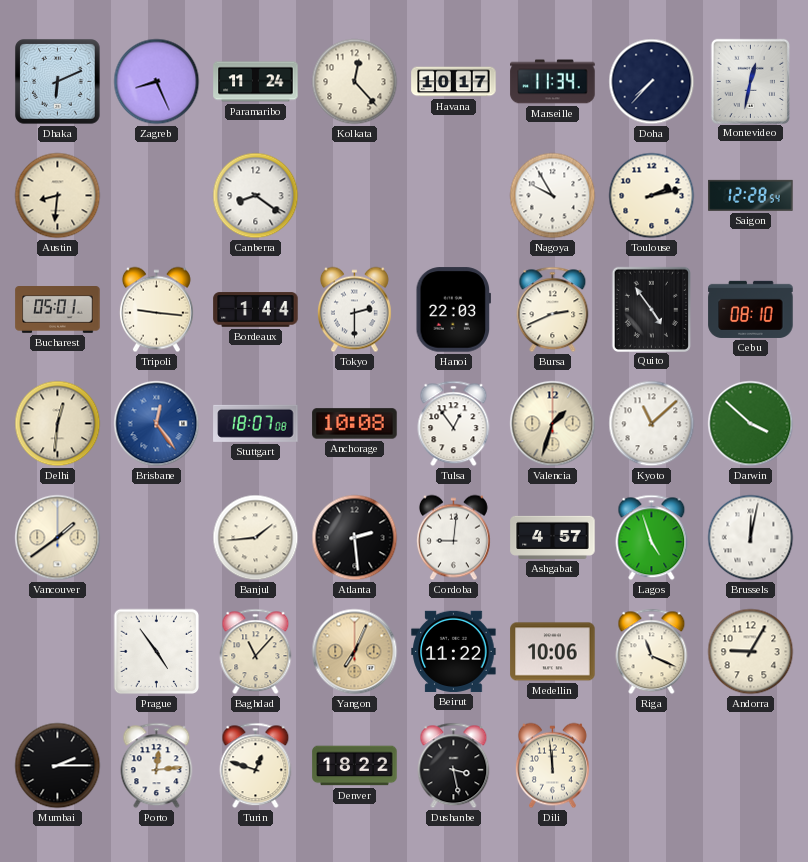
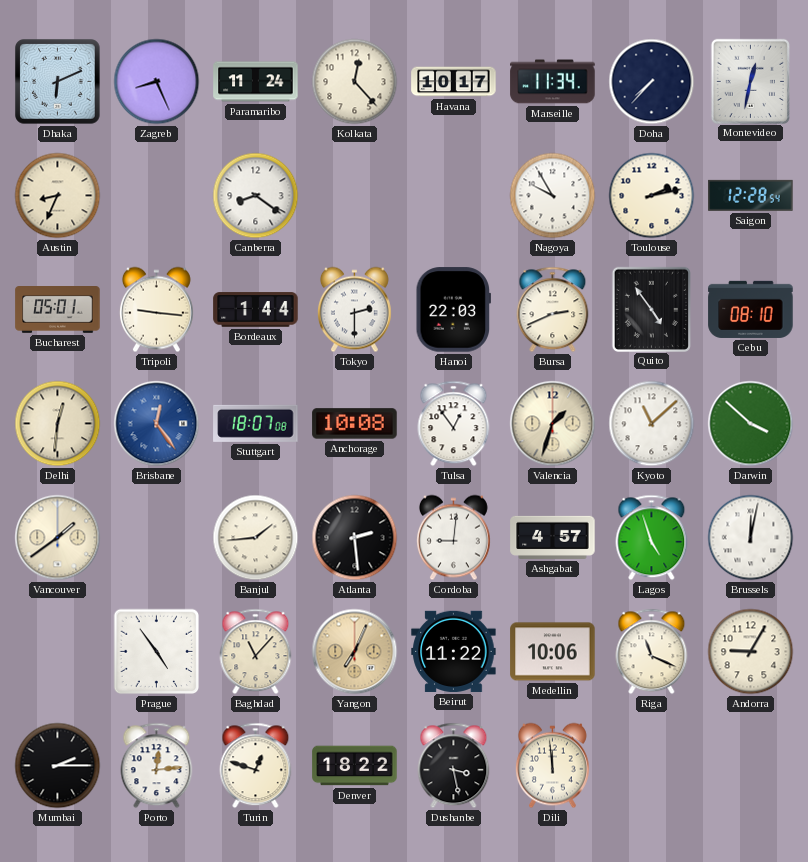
Austin: 8:31 -> 8:34
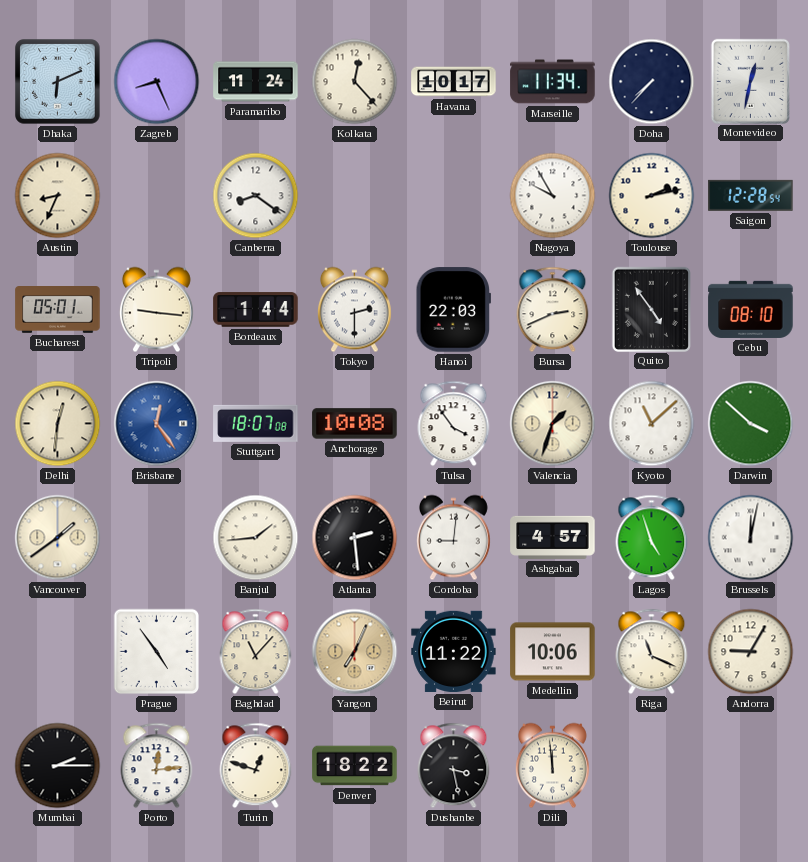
Tulsa: 12:54 -> 3:54
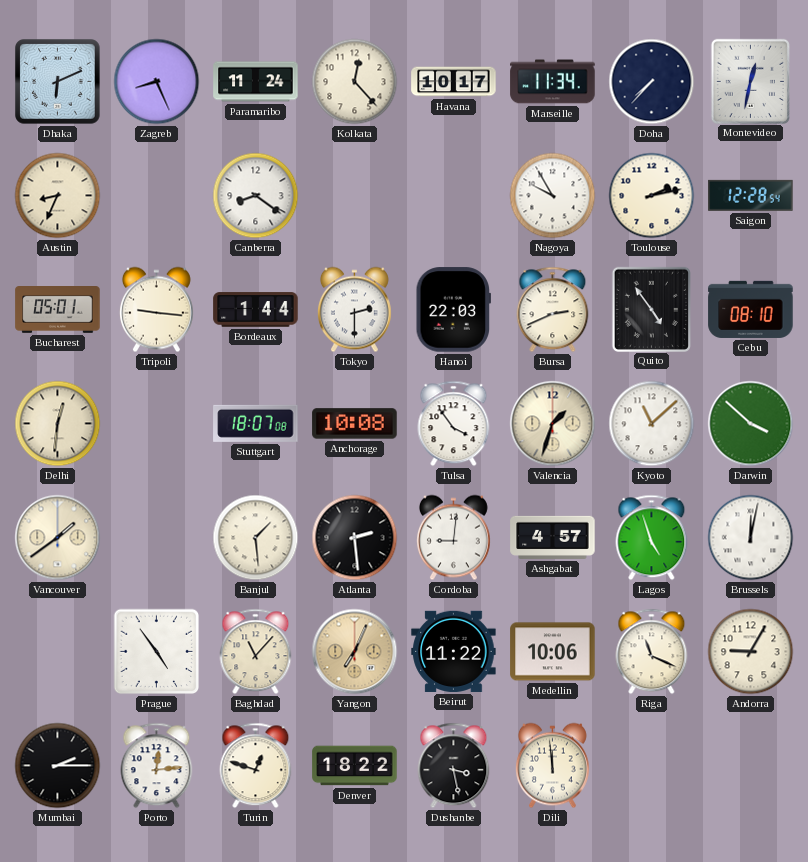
Brisbane: 12:24 -> none
Banjul: 1:44 -> 1:29
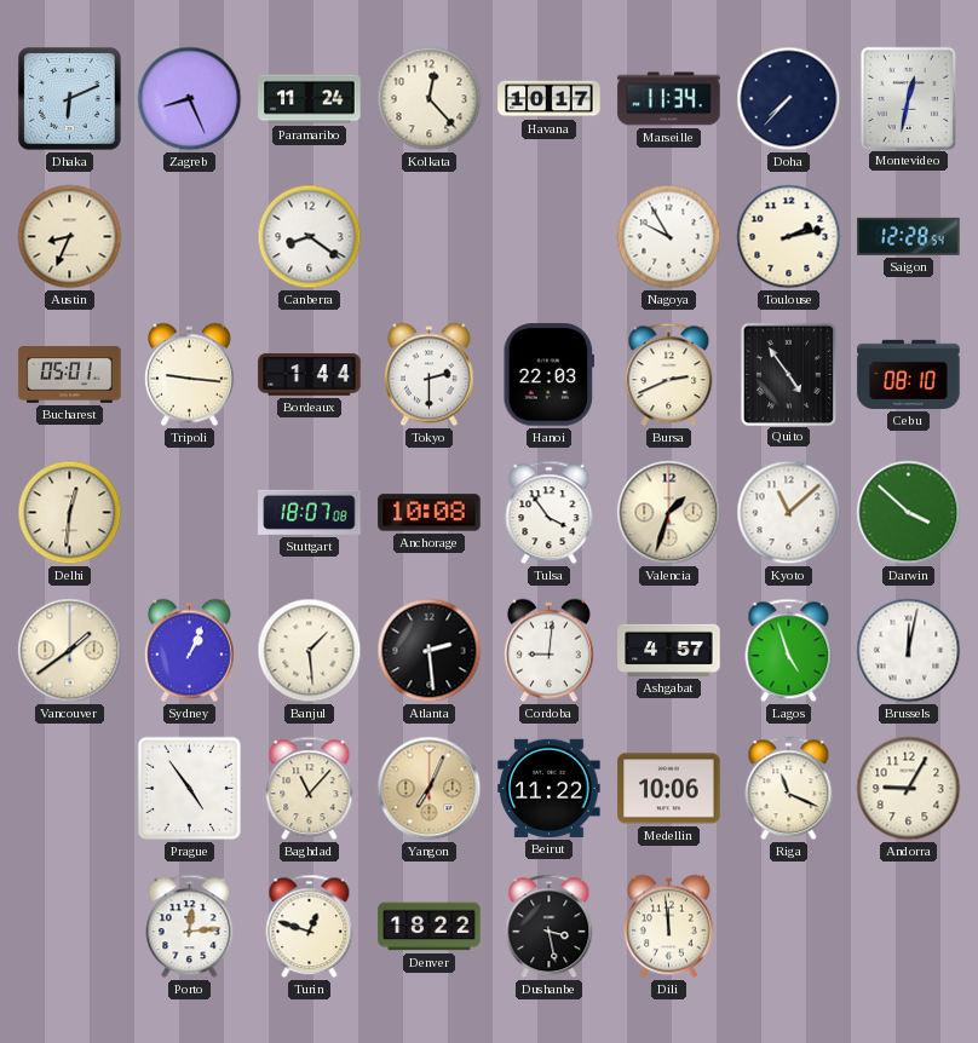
Sydney: none -> 1:04
Mumbai: 2:15 -> none
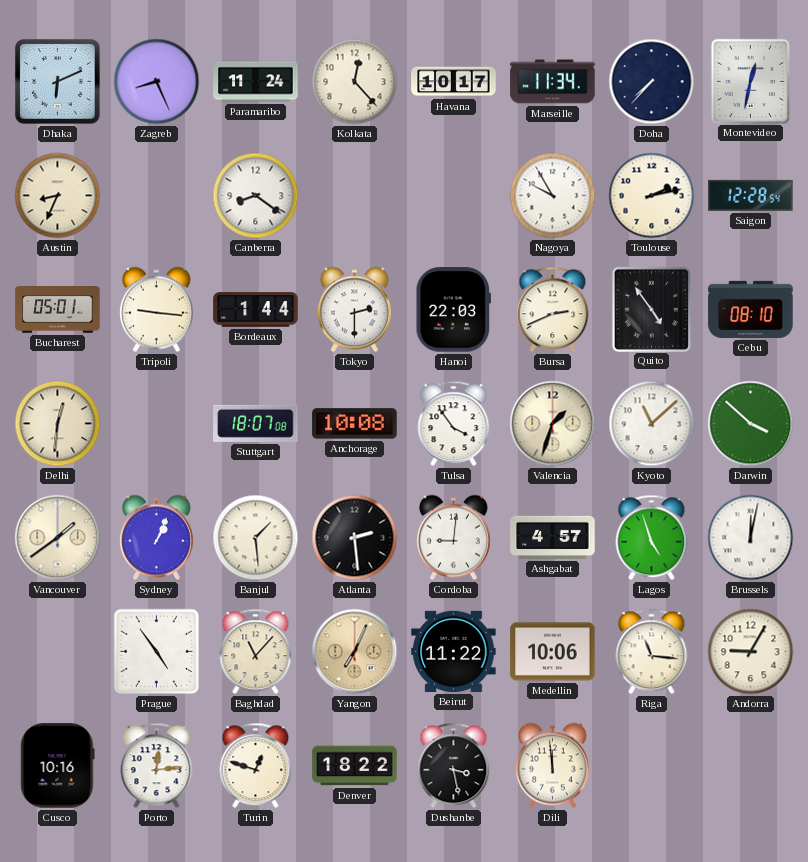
Riga: 11:19 -> 11:16
Cusco: none -> 10:16
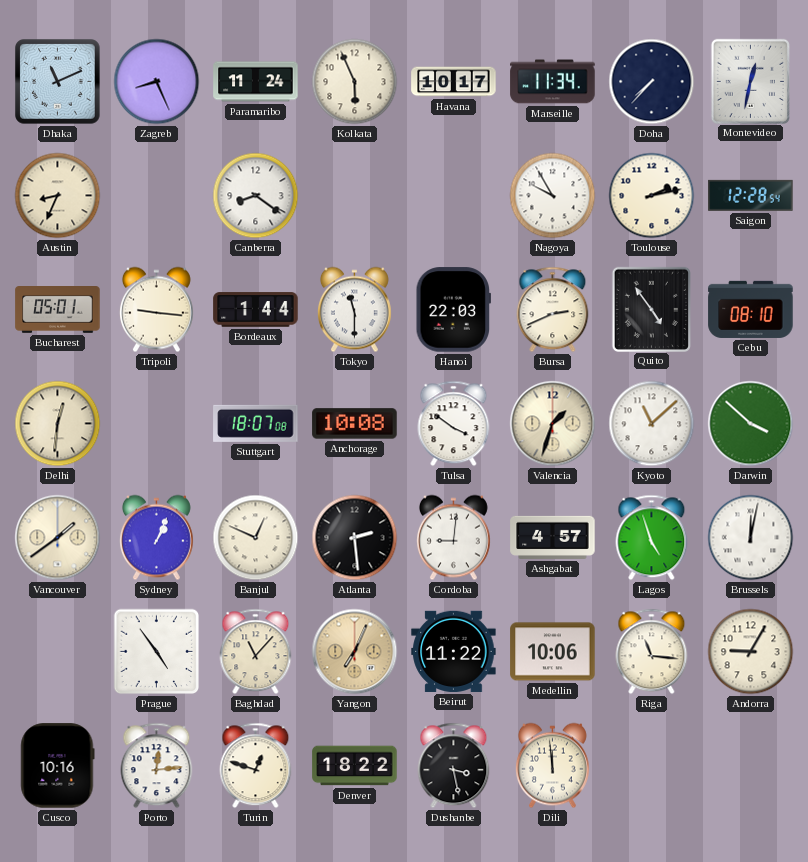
Dhaka: 6:11 -> 11:11
Kolkata: 12:23 -> 5:56
Tokyo: 2:30 -> 11:30
Tulsa: 3:54 -> 3:51
Banjul: 1:29 -> 12:49
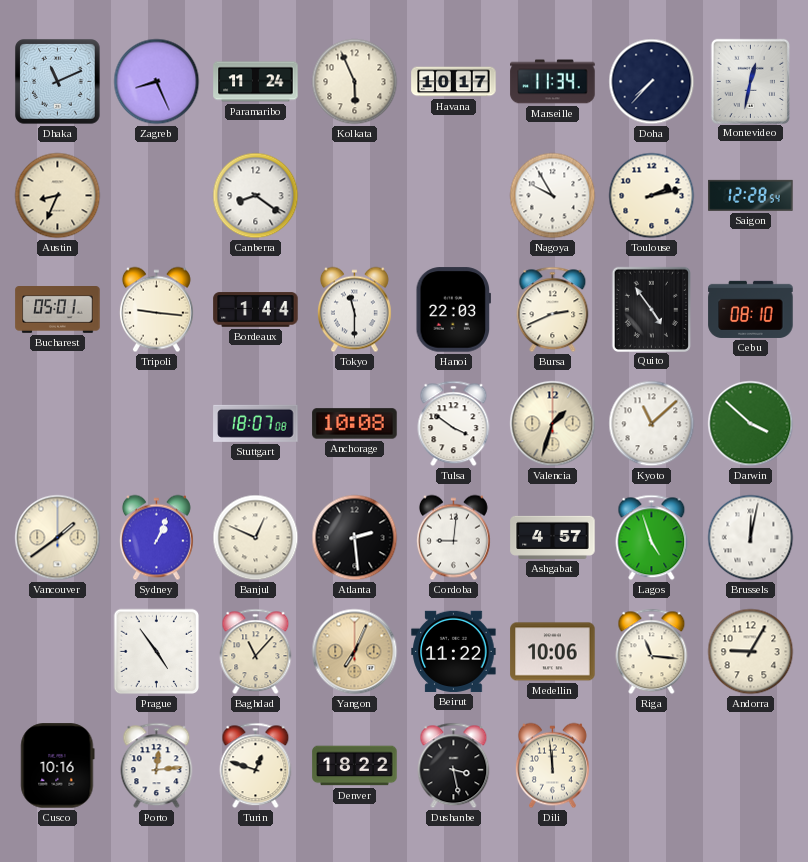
Delhi: 12:31 -> none
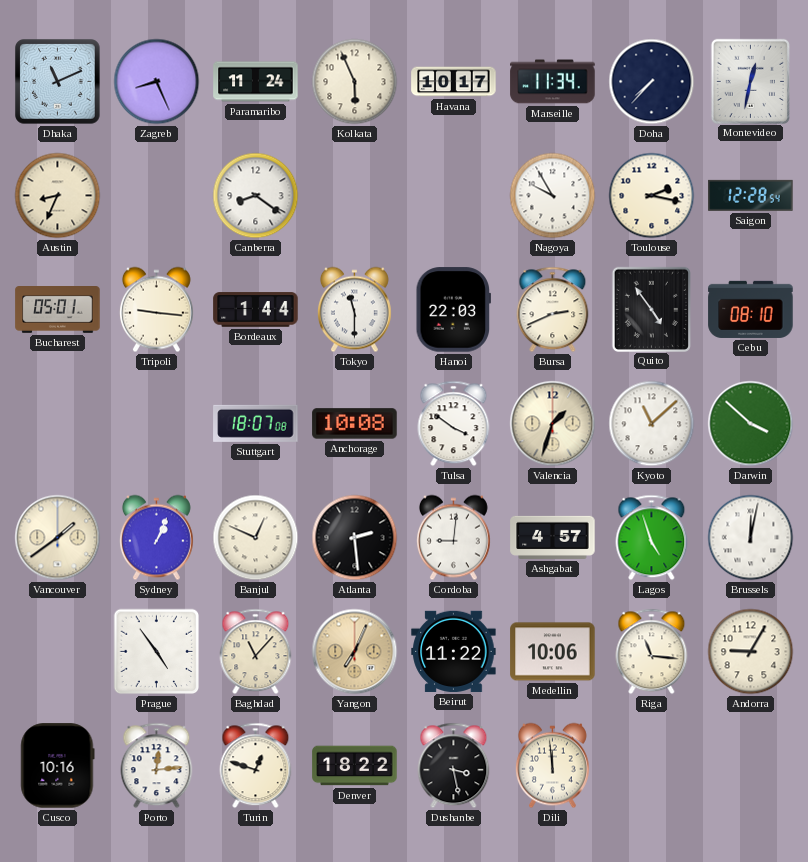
Toulouse: 2:13 -> 2:17
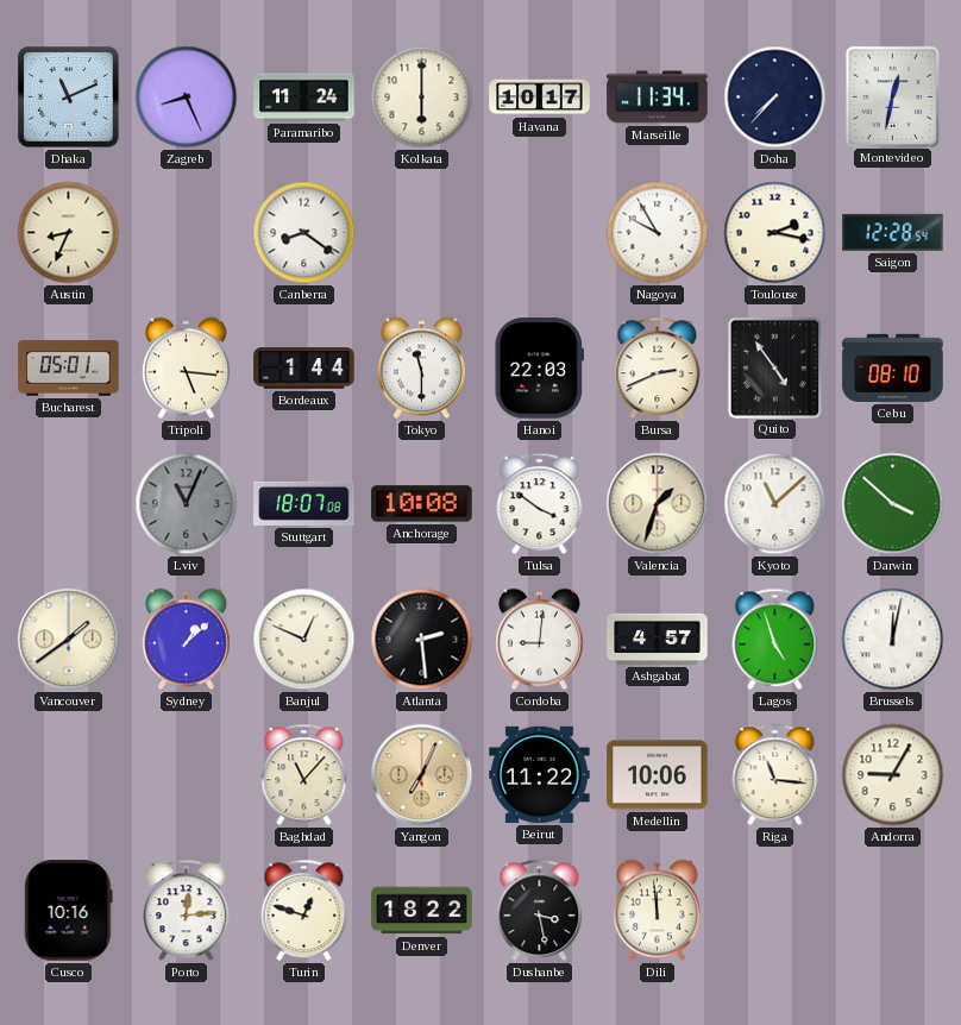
Kolkata: 5:56 -> 6:00
Tripoli: 9:16 -> 5:16
Lviv: none -> 11:04
Sydney: 1:04 -> 1:08
Prague: 4:54 -> none
